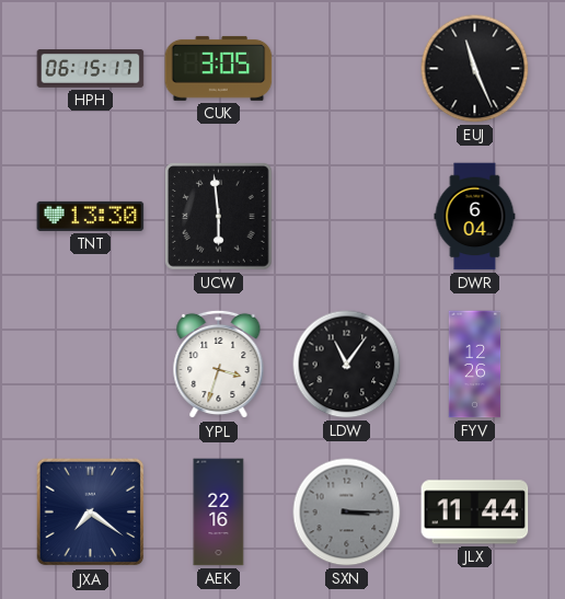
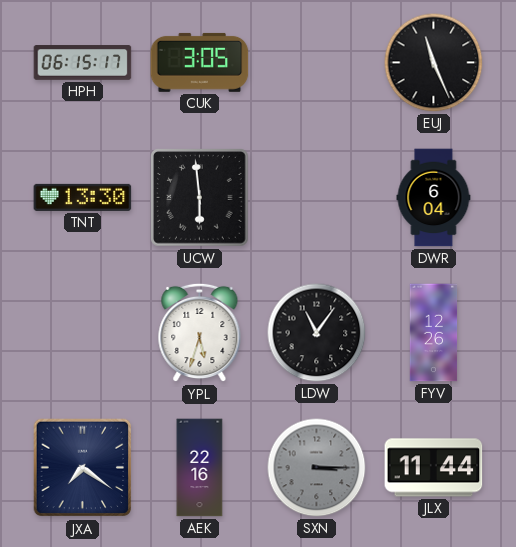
YPL: 3:33 -> 5:33
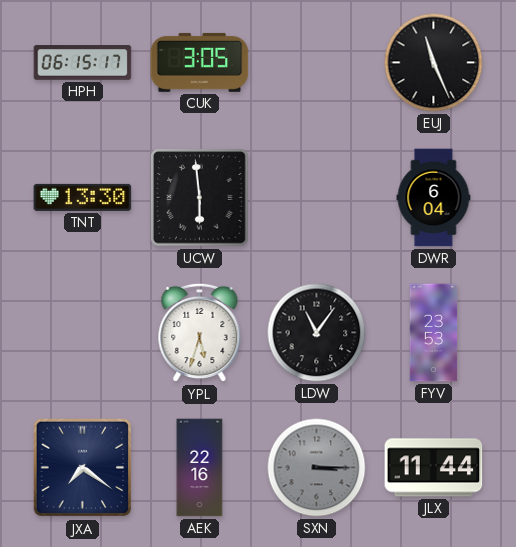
FYV: 12:26 -> 23:53
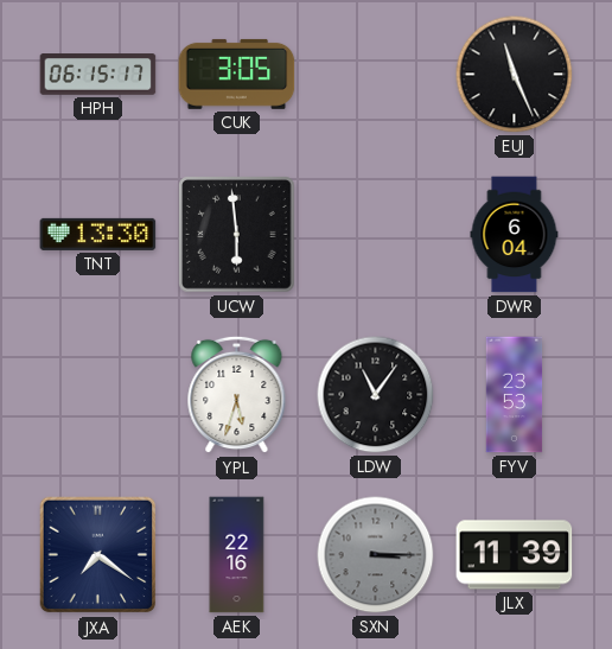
JLX: 11:44 -> 11:39
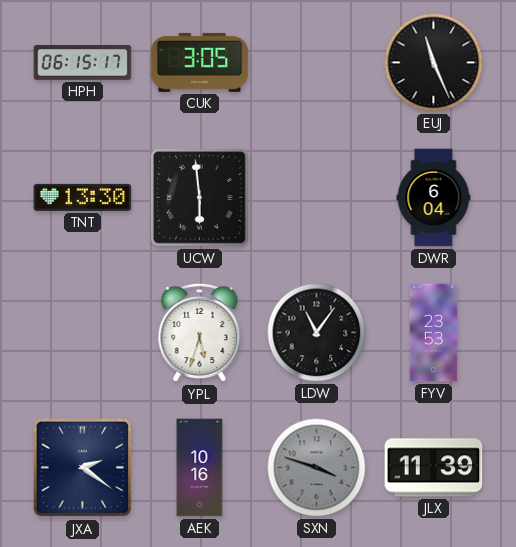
JXA: 7:21 -> 2:21
AEK: 22:16 -> 10:16
SXN: 3:15 -> 3:48
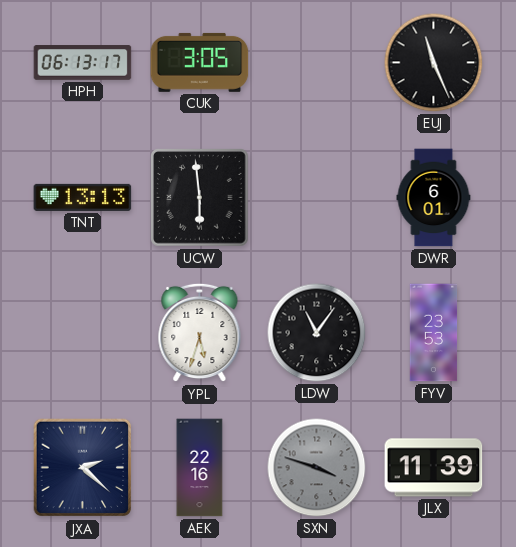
HPH: 06:15 -> 06:13
TNT: 13:30 -> 13:13
DWR: 6:04 -> 6:01
JXA: 2:21 -> 2:22
AEK: 10:16 -> 22:16
